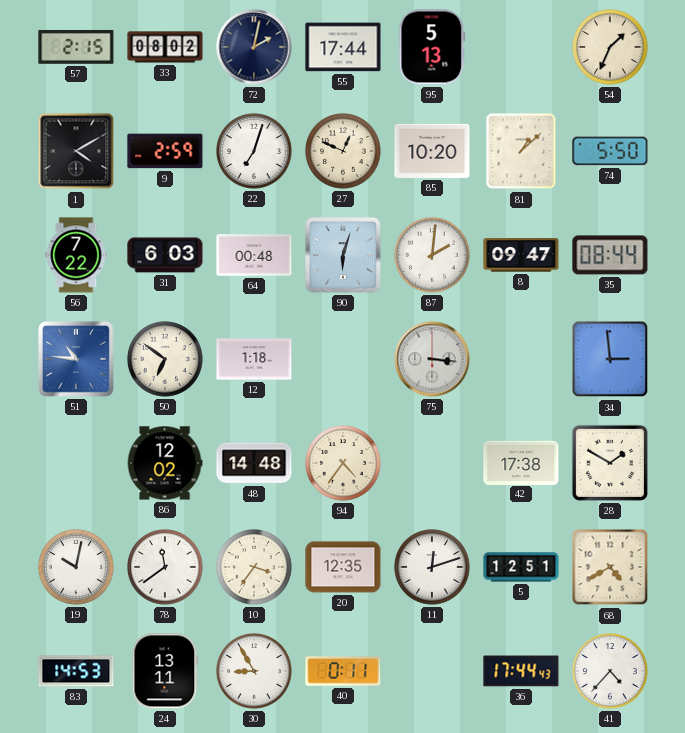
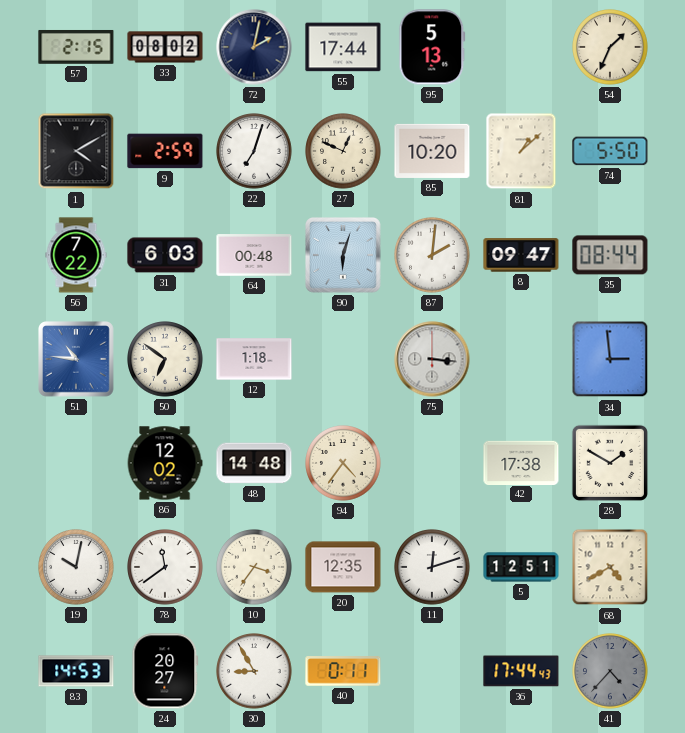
24: 13:11 -> 20:27
41 dial: white -> grey
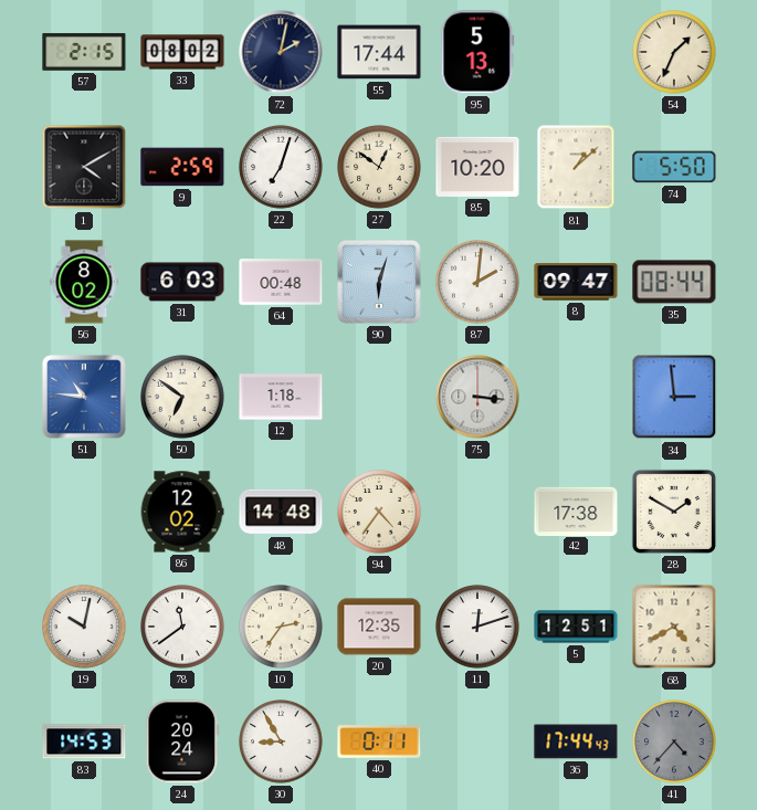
27: 12:49 -> 12:51
56: 7:22 -> 8:02
10: 3:36 -> 2:36
24: 20:27 -> 20:24
